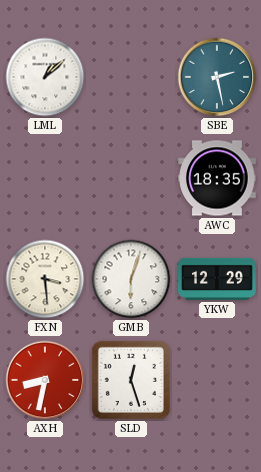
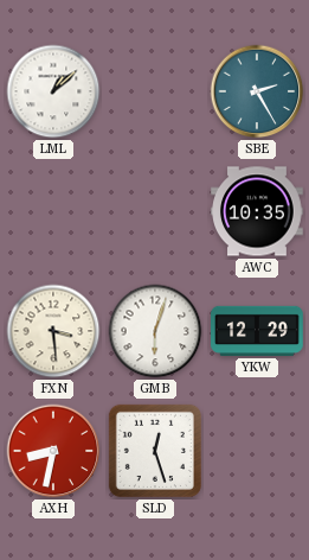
SBE: 2:28 -> 2:25
AWC: 18:35 -> 10:35
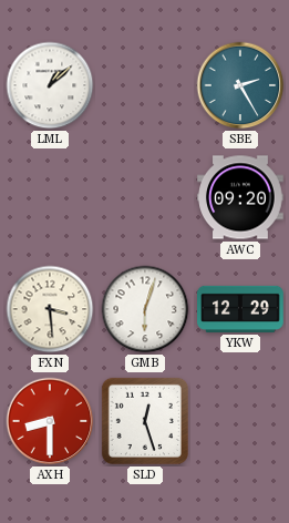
AWC: 10:35 -> 09:20
AXH: 8:32 -> 8:30
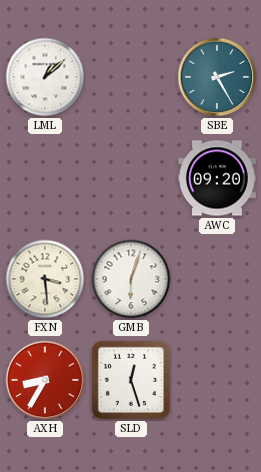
YKW: 12:29 -> none
AXH: 8:30 -> 8:35
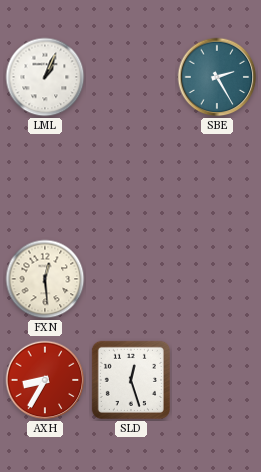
LML: 1:08 -> 1:04
AWC: 09:20 -> none
FXN: 3:29 -> 12:29
GMB: 6:03 -> none
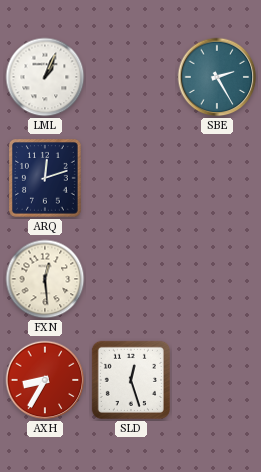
ARQ: none -> 12:12
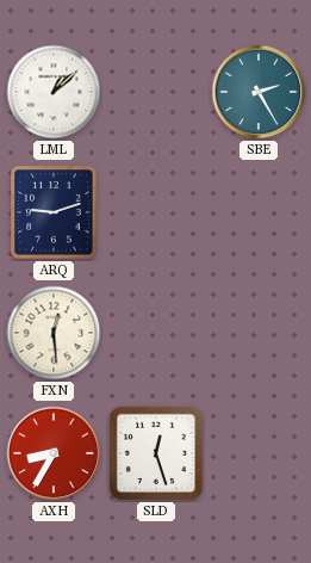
LML: 1:04 -> 1:08
ARQ: 12:12 -> 9:12
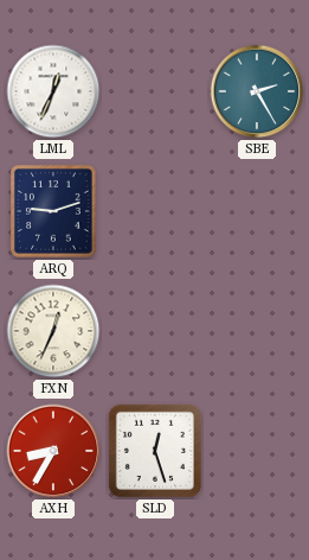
LML: 1:08 -> 12:34
FXN: 12:29 -> 12:34
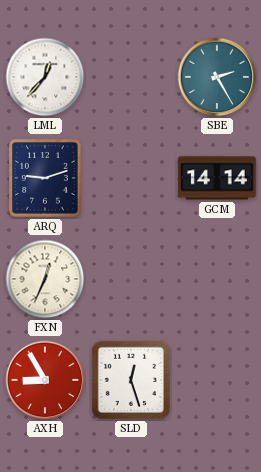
LML: 12:34 -> 12:37
GCM: none -> 14:14
AXH: 8:35 -> 8:55
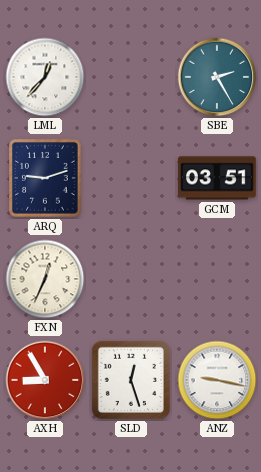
GCM: 14:14 -> 03:51
ANZ: none -> 9:17
